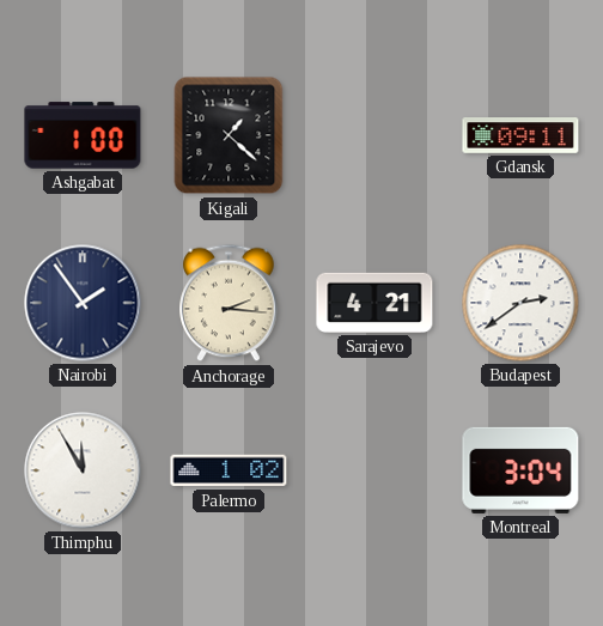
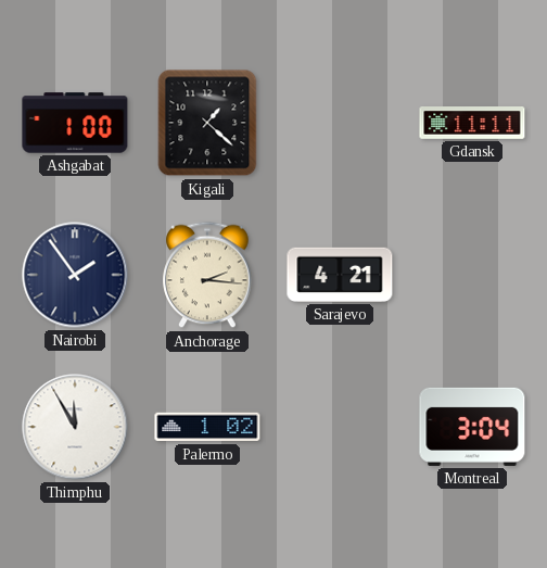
Gdansk: 09:11 -> 11:11
Budapest: 2:39 -> none
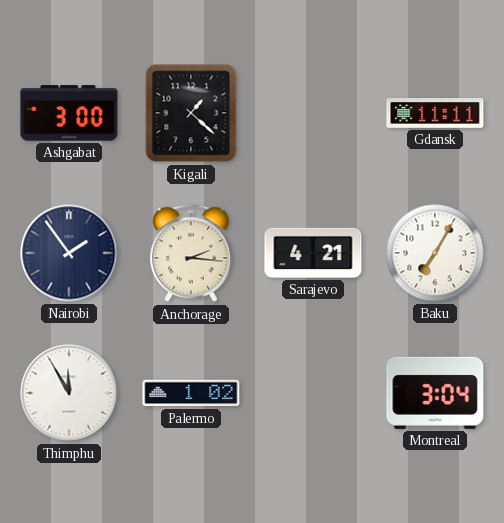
Ashgabat: 1:00 -> 3:00
Baku: none -> 7:05
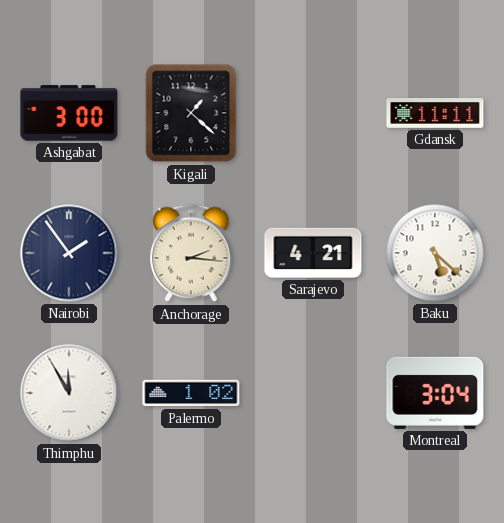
Baku: 7:05 -> 5:22
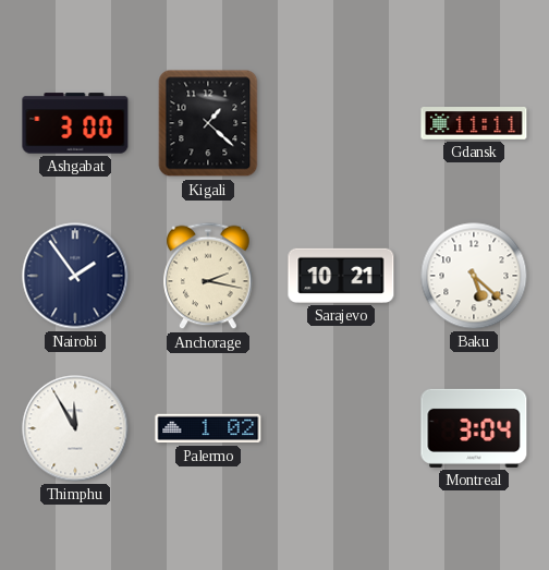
Anchorage: 2:16 -> 2:17
Sarajevo: 4:21 -> 10:21
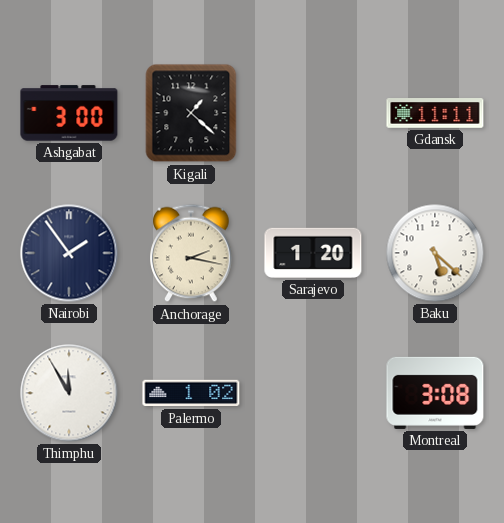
Sarajevo: 10:21 -> 1:20
Montreal: 3:04 -> 3:08
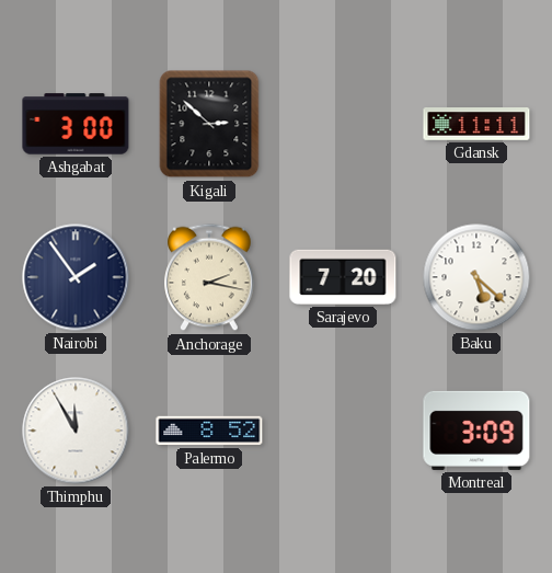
Kigali: 1:22 -> 2:52
Sarajevo: 1:20 -> 7:20
Palermo: 1:02 -> 8:52
Montreal: 3:08 -> 3:09
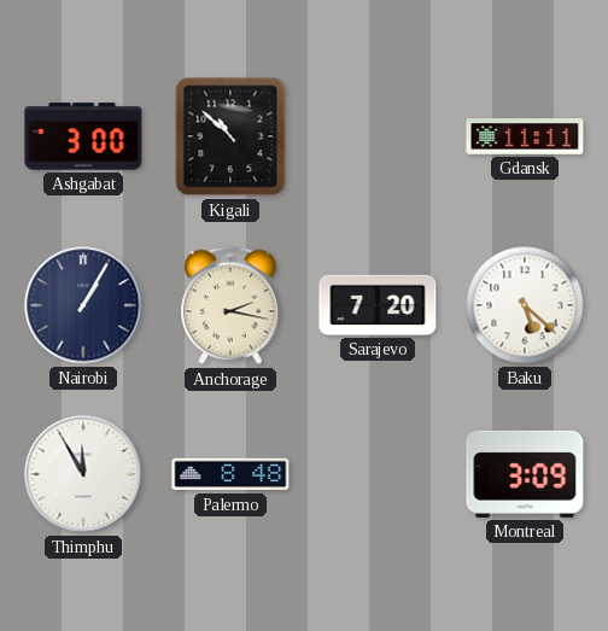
Kigali: 2:52 -> 10:52
Nairobi: 1:54 -> 1:05
Palermo: 8:52 -> 8:48
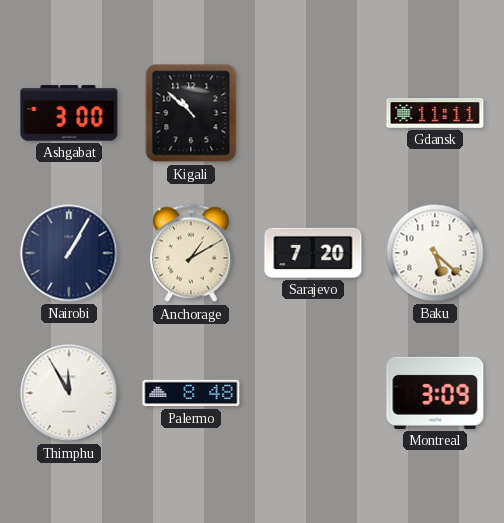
Anchorage: 2:17 -> 1:10
